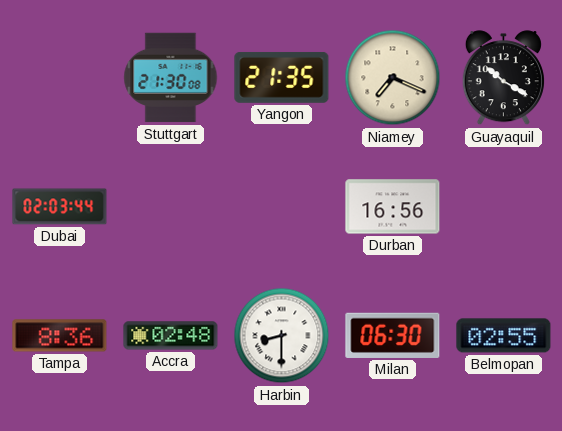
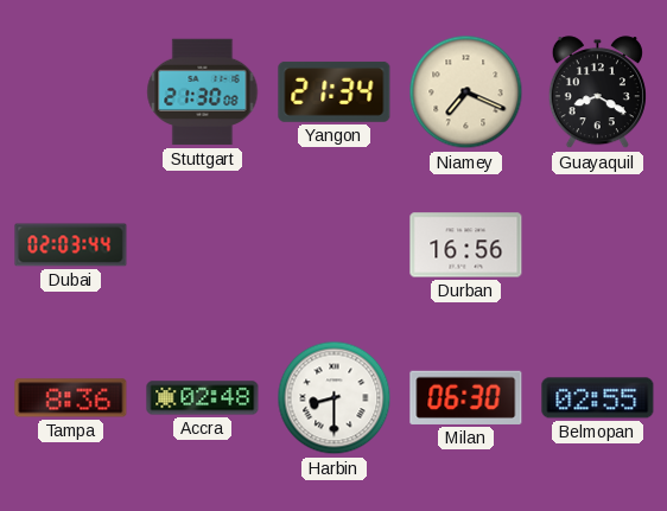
Yangon: 21:35 -> 21:34
Guayaquil: 10:20 -> 8:20
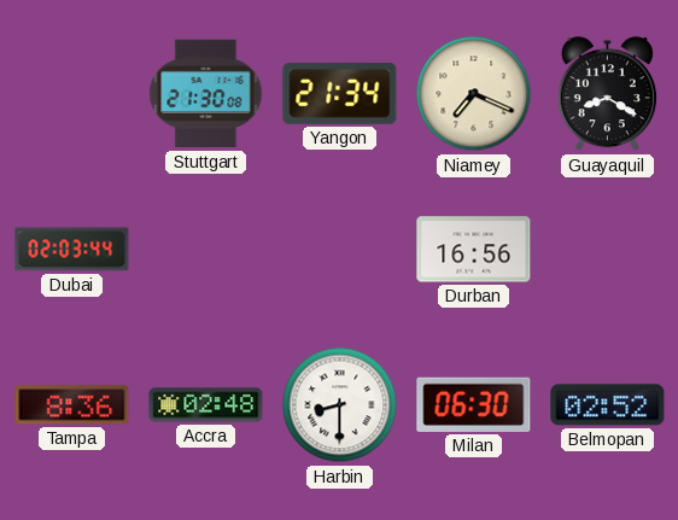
Belmopan: 02:55 -> 02:52
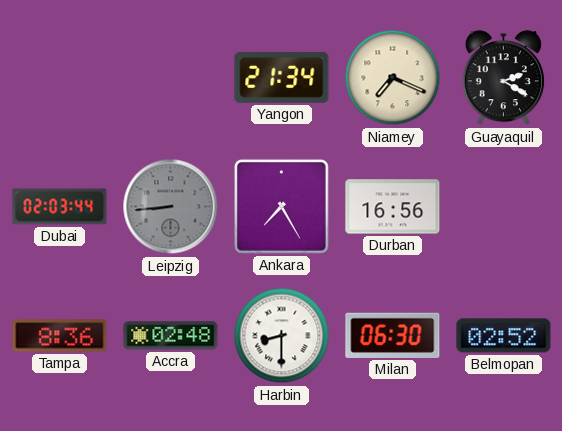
Stuttgart: 21:30 -> none
Guayaquil: 8:20 -> 2:20
Leipzig: none -> 8:44
Ankara: none -> 7:25
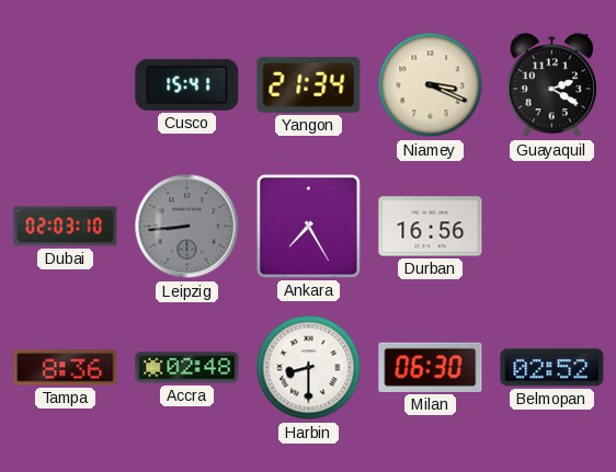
Cusco: none -> 15:41
Niamey: 7:19 -> 3:19
Dubai: 02:03:44 -> 02:03:10
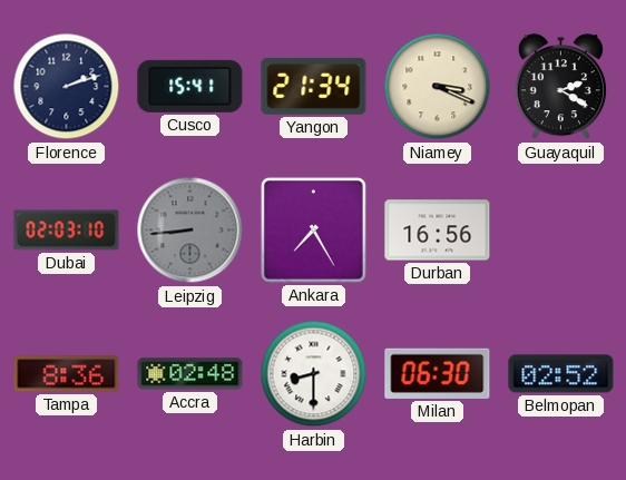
Florence: none -> 2:12
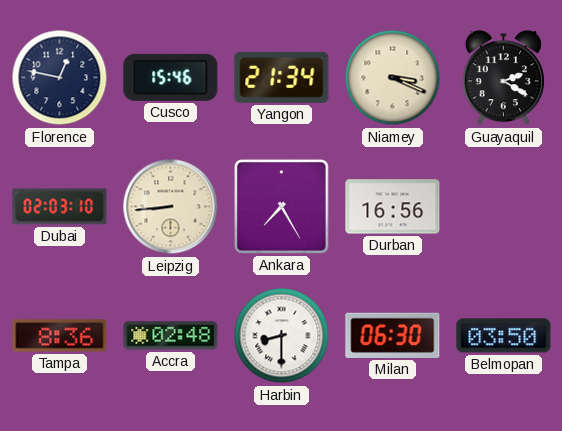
Florence: 2:12 -> 12:47
Cusco: 15:41 -> 15:46
Leipzig dial: grey -> cream
Belmopan: 02:52 -> 03:50
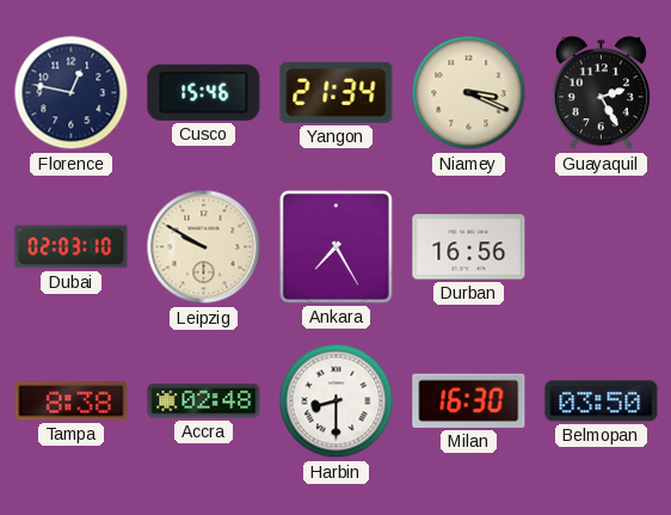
Guayaquil: 2:20 -> 2:25
Leipzig: 8:44 -> 9:50
Tampa: 8:36 -> 8:38
Milan: 06:30 -> 16:30
